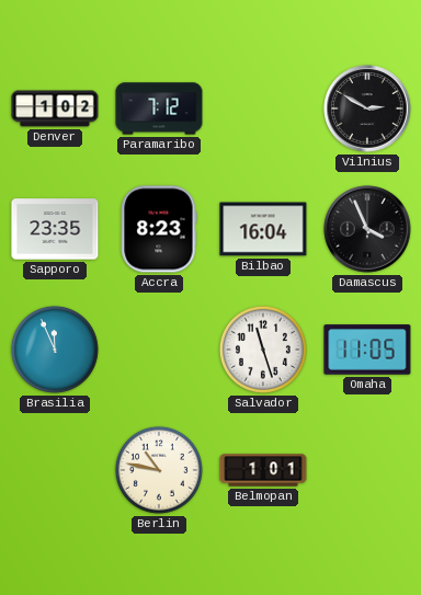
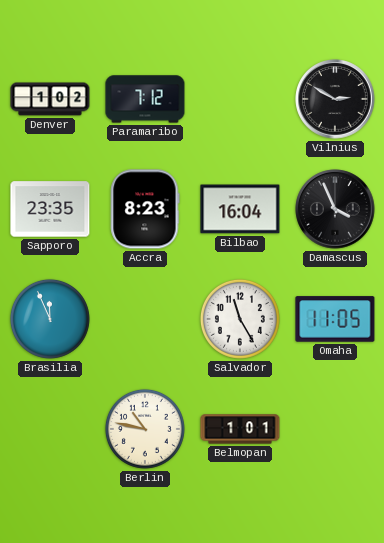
Salvador: 11:27 -> 11:25
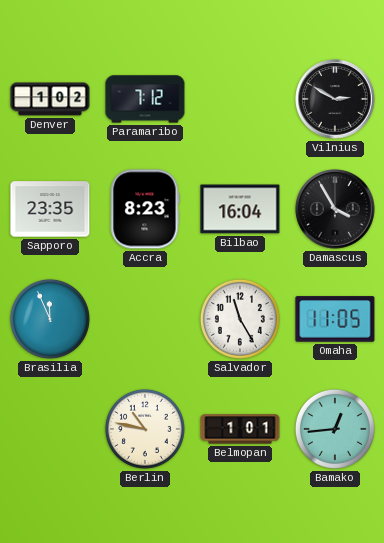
Damascus: 3:56 -> 3:55
Bamako: none -> 12:44
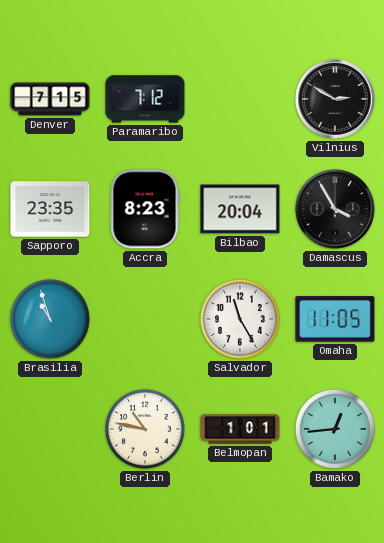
Denver: 1:02 -> 7:15
Bilbao: 16:04 -> 20:04
Brasilia: 11:56 -> 10:57
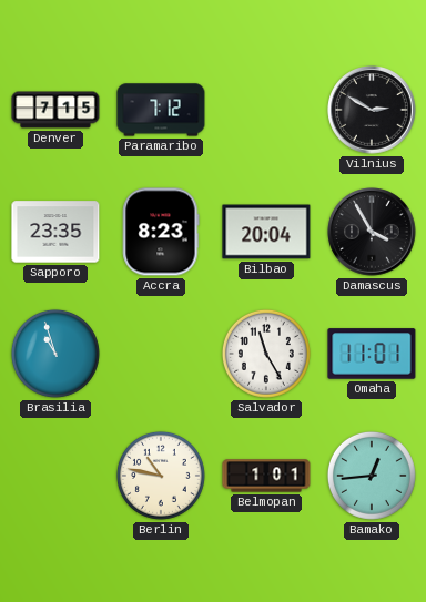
Omaha: 11:05 -> 11:01
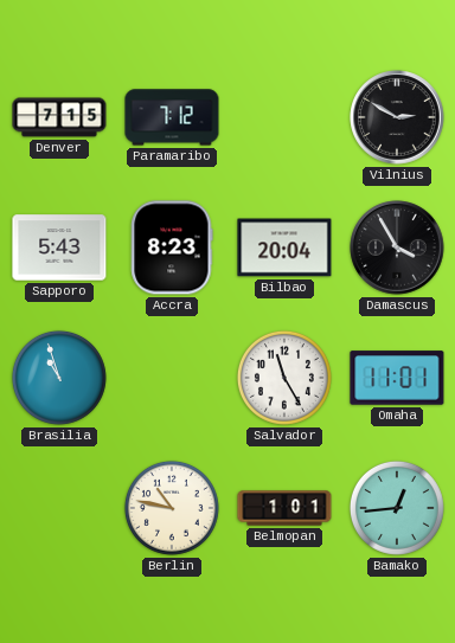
Sapporo: 23:35 -> 5:43
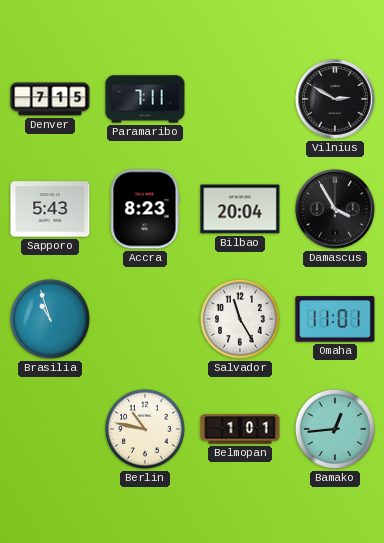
Paramaribo: 7:12 -> 7:11
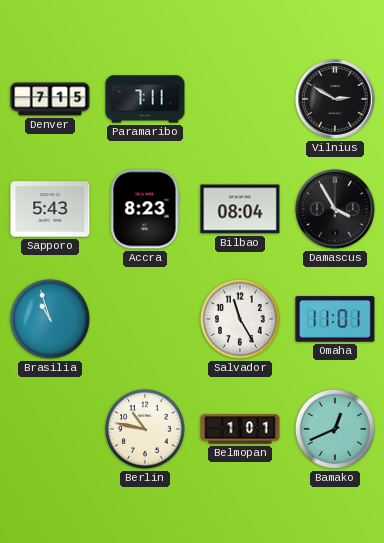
Bilbao: 20:04 -> 08:04
Bamako: 12:44 -> 12:41
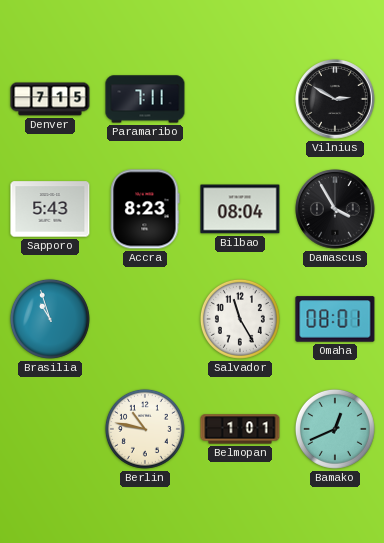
Omaha: 11:01 -> 08:01
